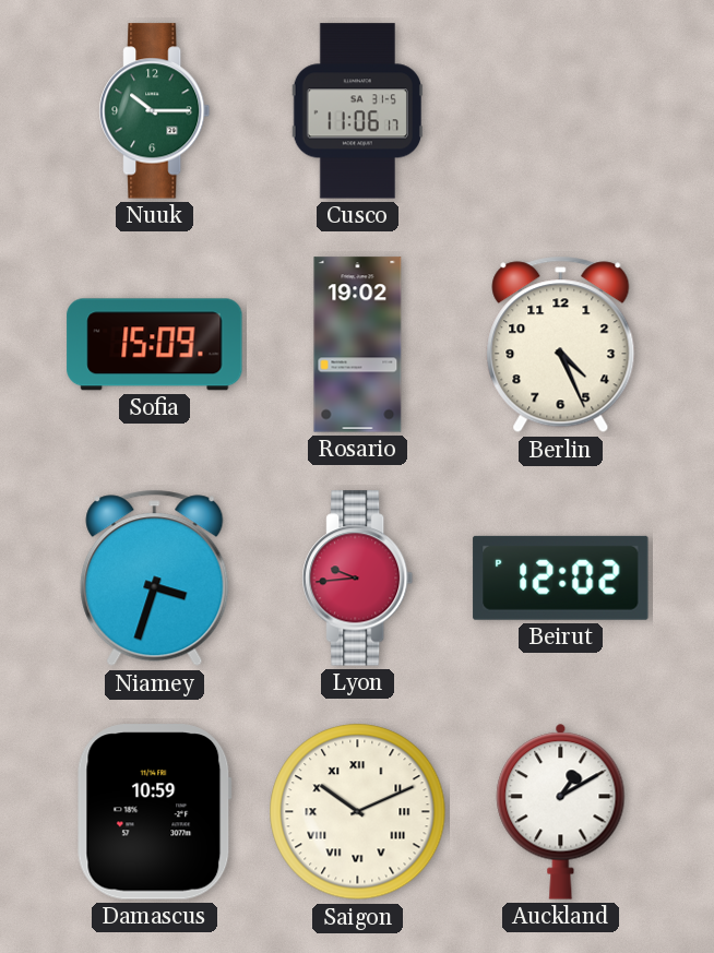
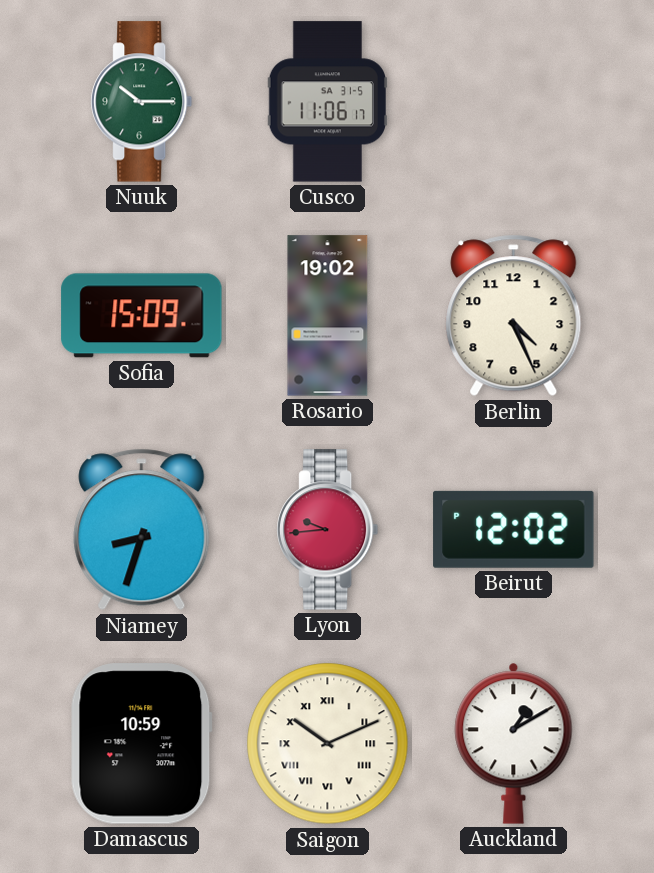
Niamey: 3:33 -> 8:33
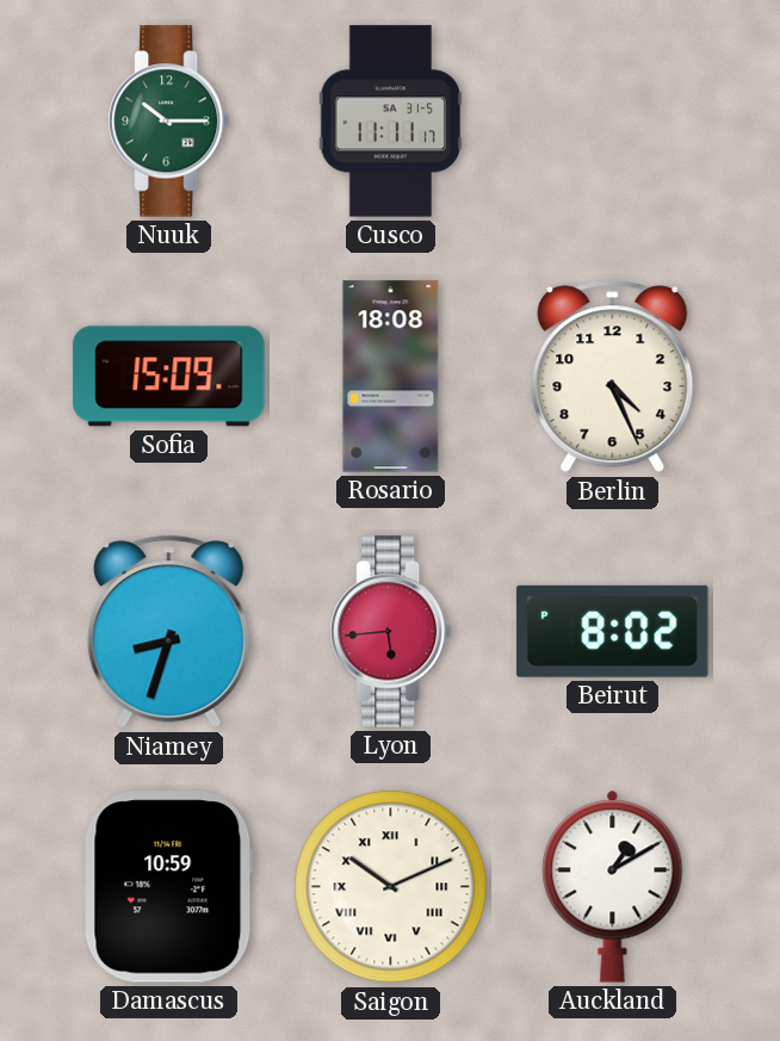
Cusco: 11:06 -> 11:11
Rosario: 19:02 -> 18:08
Lyon: 9:44 -> 5:44
Beirut: 12:02 -> 8:02
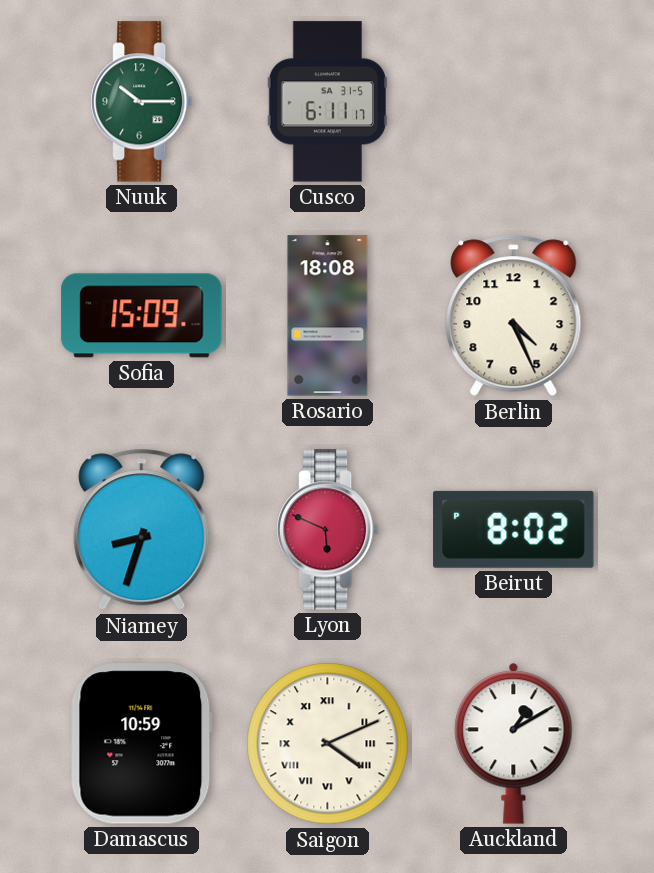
Cusco: 11:11 -> 6:11
Lyon: 5:44 -> 5:49
Saigon: 10:11 -> 4:11
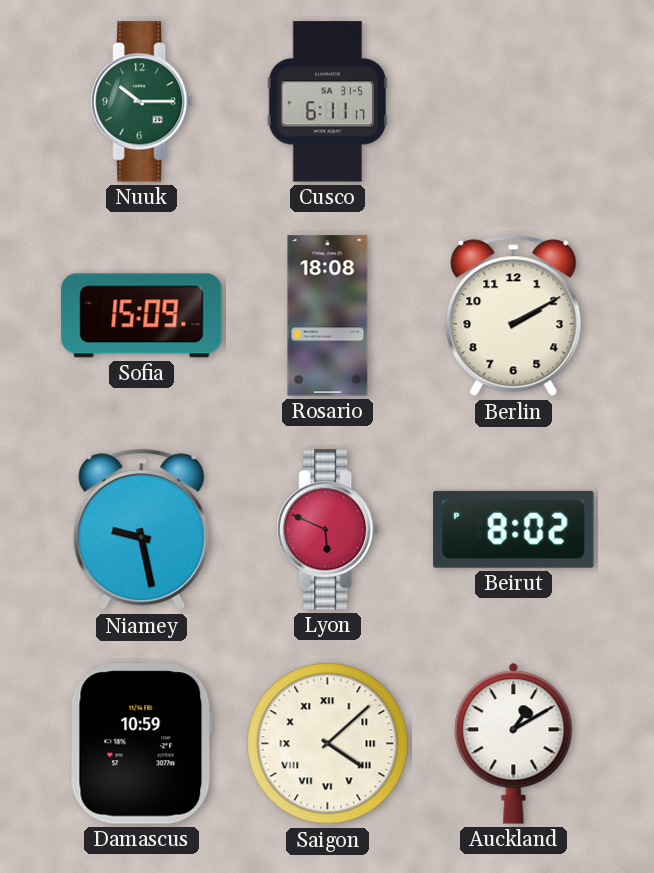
Berlin: 4:26 -> 2:10
Niamey: 8:33 -> 9:28
Saigon: 4:11 -> 4:08
